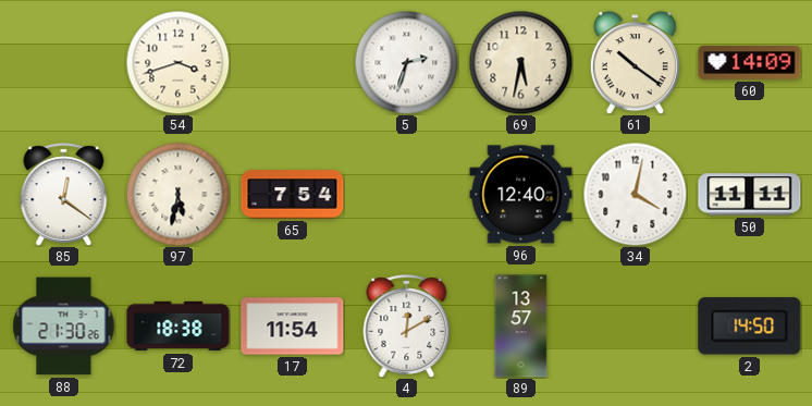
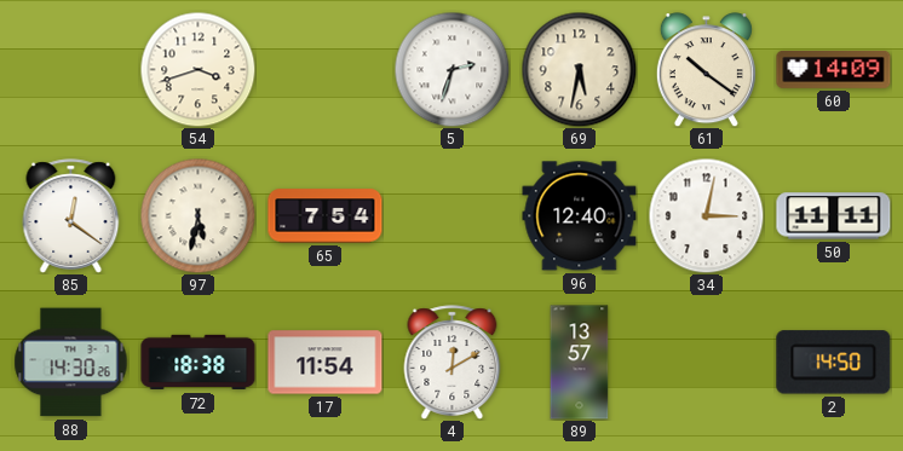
34: 4:02 -> 3:02
88: 21:30 -> 14:30
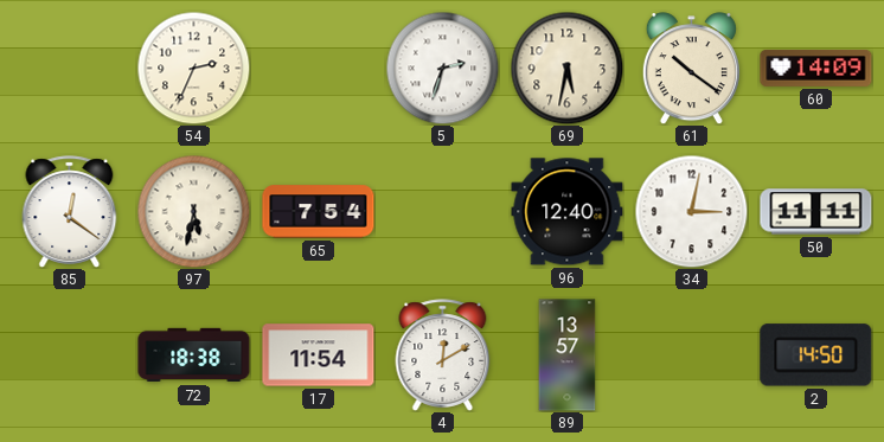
54: 3:42 -> 2:34
88: 14:30 -> none
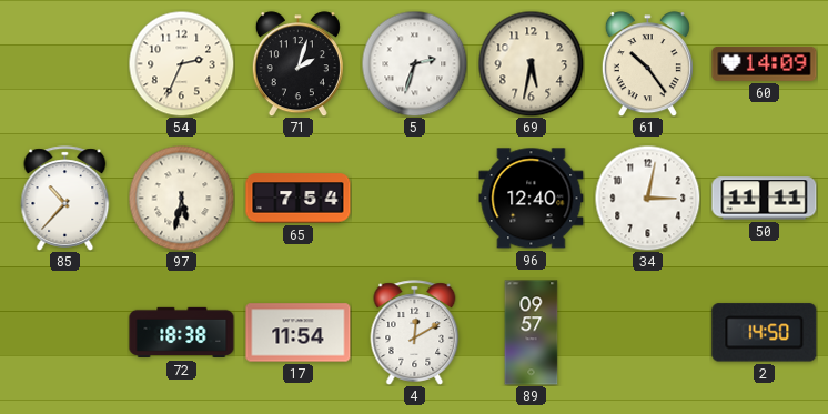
71: none -> 2:03
61: 10:21 -> 10:24
85: 12:21 -> 10:37
89: 13:57 -> 09:57
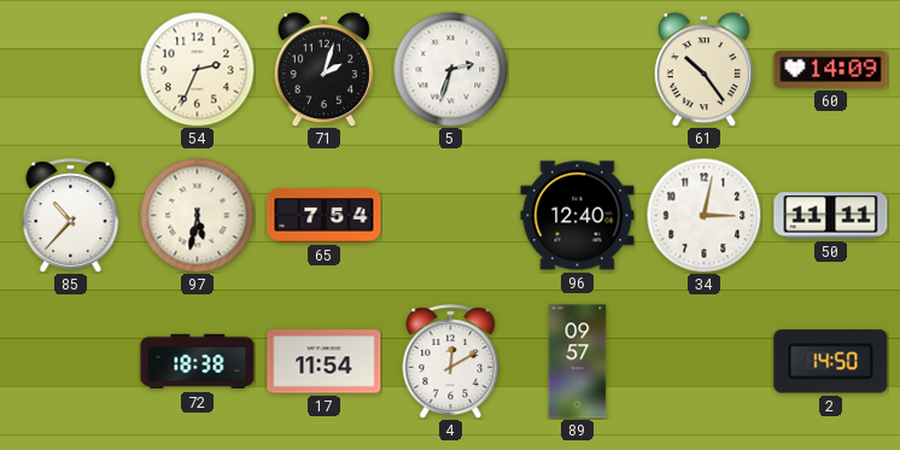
69: 5:32 -> none
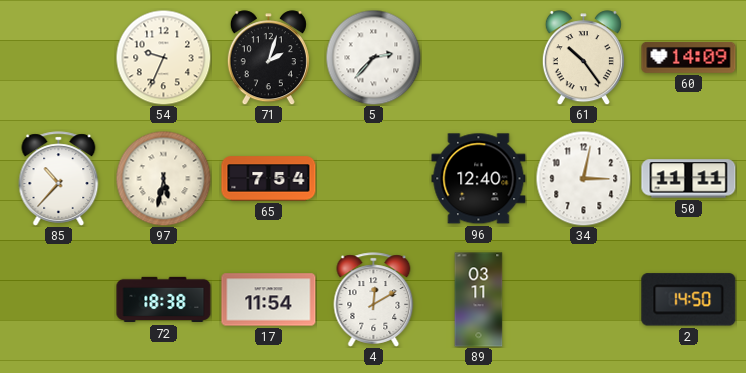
54: 2:34 -> 9:34
5: 2:33 -> 2:37
89: 09:57 -> 03:11
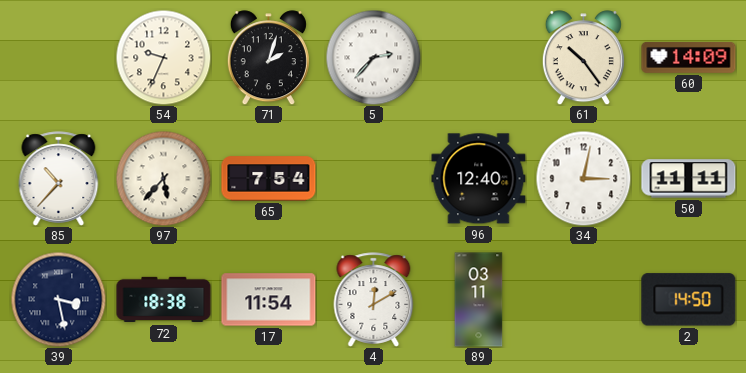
97: 5:32 -> 5:37
39: none -> 3:28
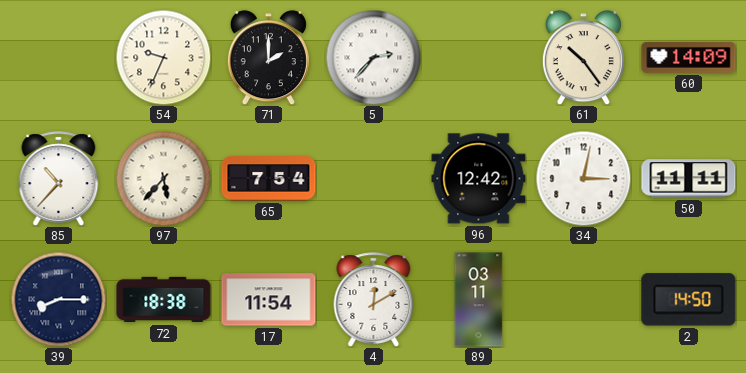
71: 2:03 -> 2:00
96: 12:40 -> 12:42
39: 3:28 -> 8:15
